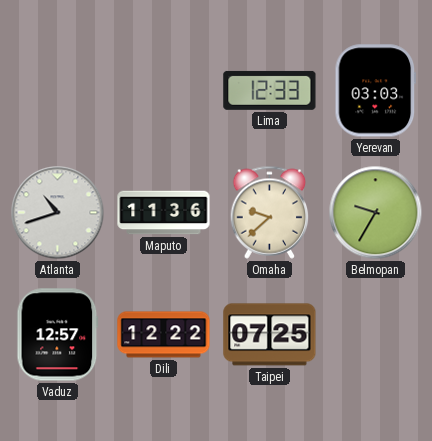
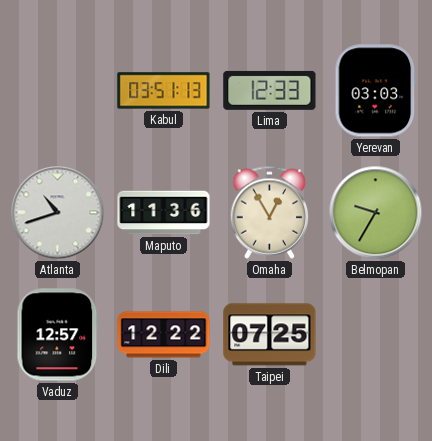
Kabul: none -> 03:51
Omaha: 9:38 -> 12:55
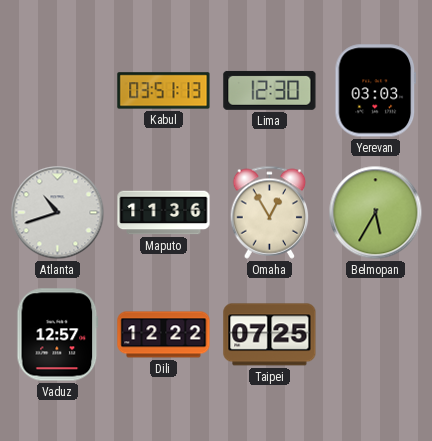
Lima: 12:33 -> 12:30
Belmopan: 9:35 -> 5:35
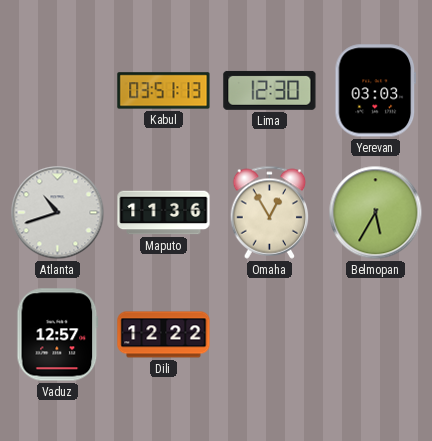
Taipei: 07:25 -> none
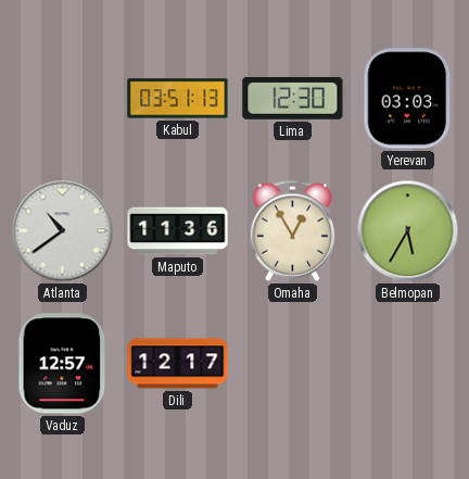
Atlanta: 10:42 -> 10:39
Dili: 12:22 -> 12:17
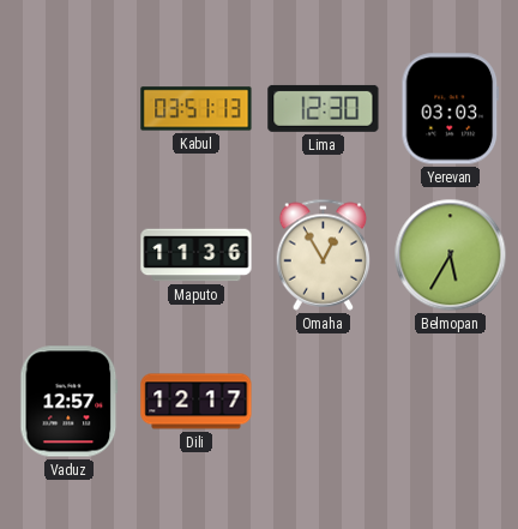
Atlanta: 10:39 -> none
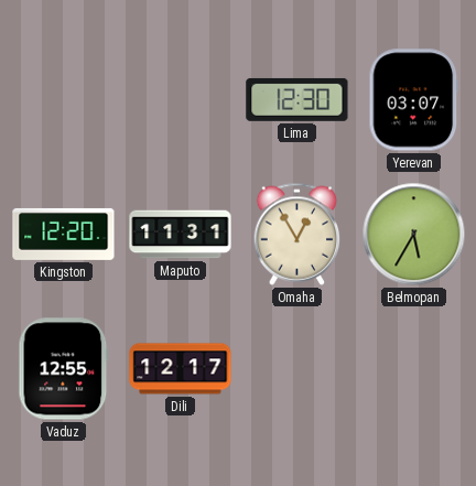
Kabul: 03:51 -> none
Yerevan: 03:03 -> 03:07
Kingston: none -> 12:20
Maputo: 11:36 -> 11:31
Vaduz: 12:57 -> 12:55
